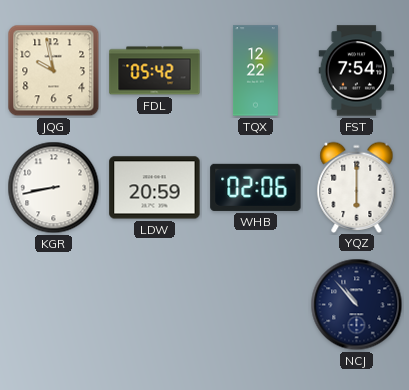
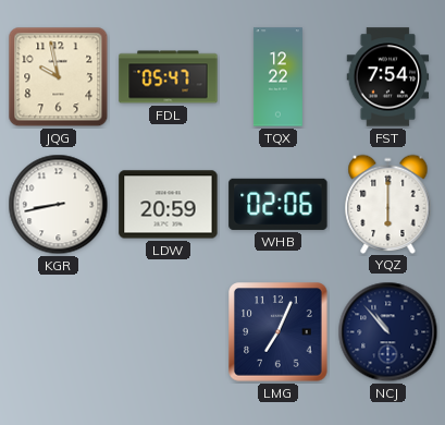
FDL: 05:42 -> 05:47
LMG: none -> 7:04
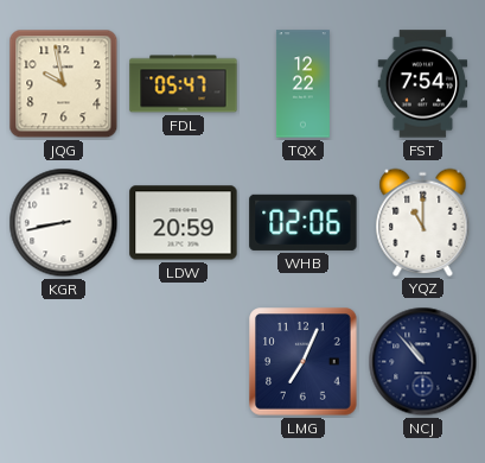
YQZ: 6:00 -> 11:00
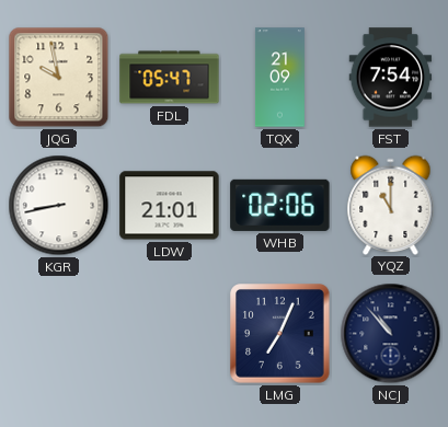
TQX: 12:22 -> 21:09
LDW: 20:59 -> 21:01
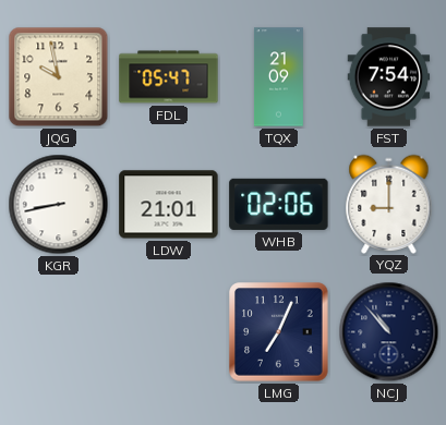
YQZ: 11:00 -> 9:00
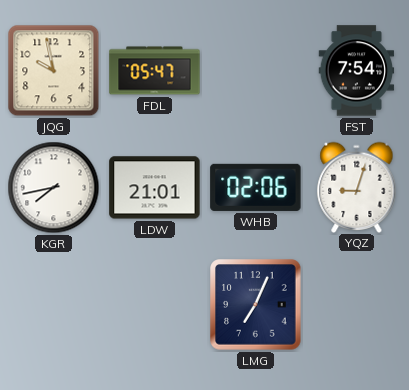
TQX: 21:09 -> none
KGR: 8:43 -> 7:43
YQZ: 9:00 -> 9:03
NCJ: 10:53 -> none
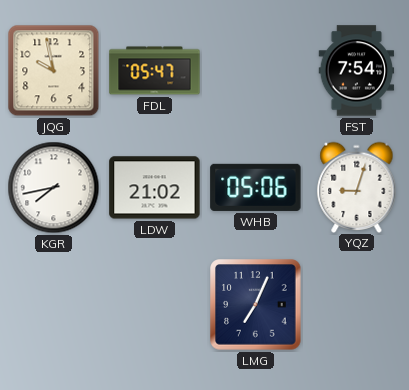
LDW: 21:01 -> 21:02
WHB: 02:06 -> 05:06
